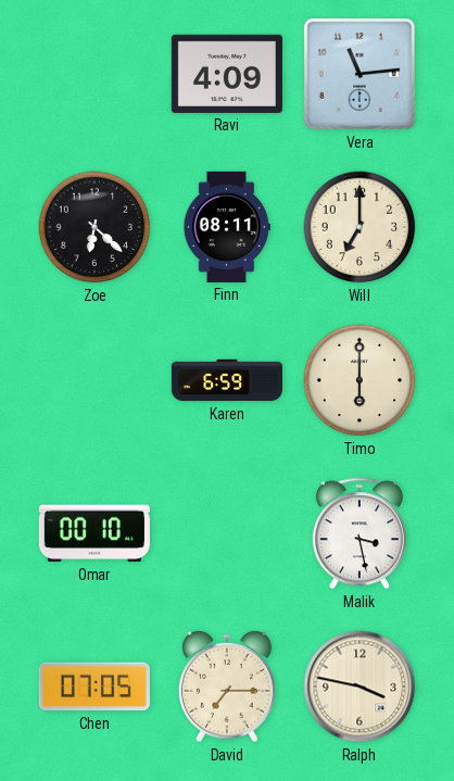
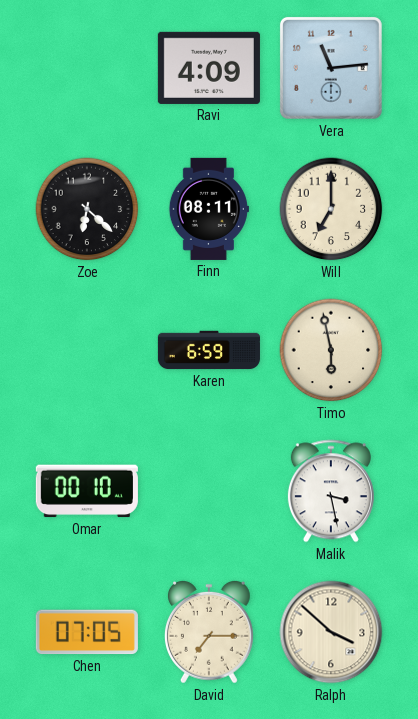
Timo: 6:00 -> 5:58
Ralph: 3:47 -> 3:52
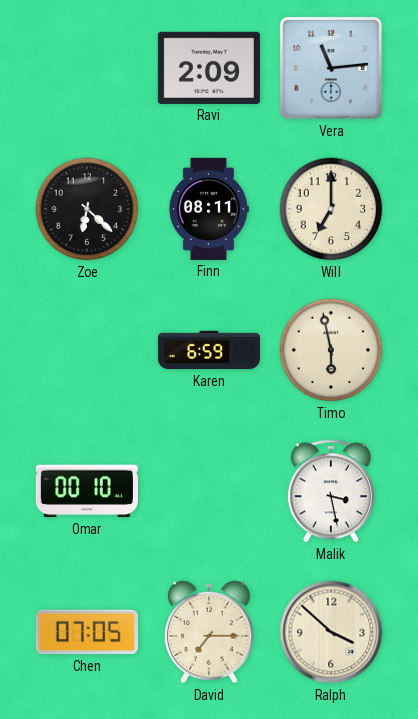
Ravi: 4:09 -> 2:09
